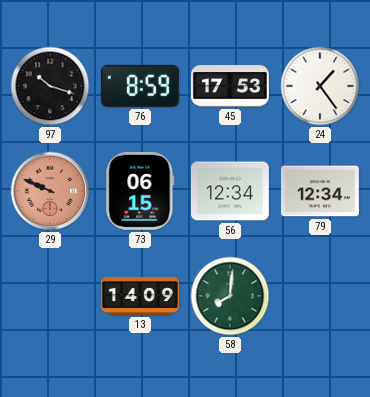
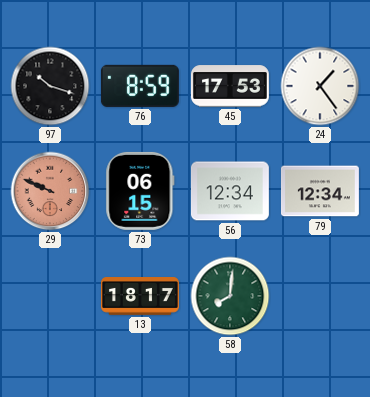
13: 14:09 -> 18:17
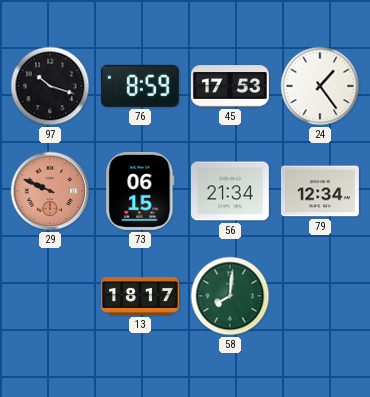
56: 12:34 -> 21:34
